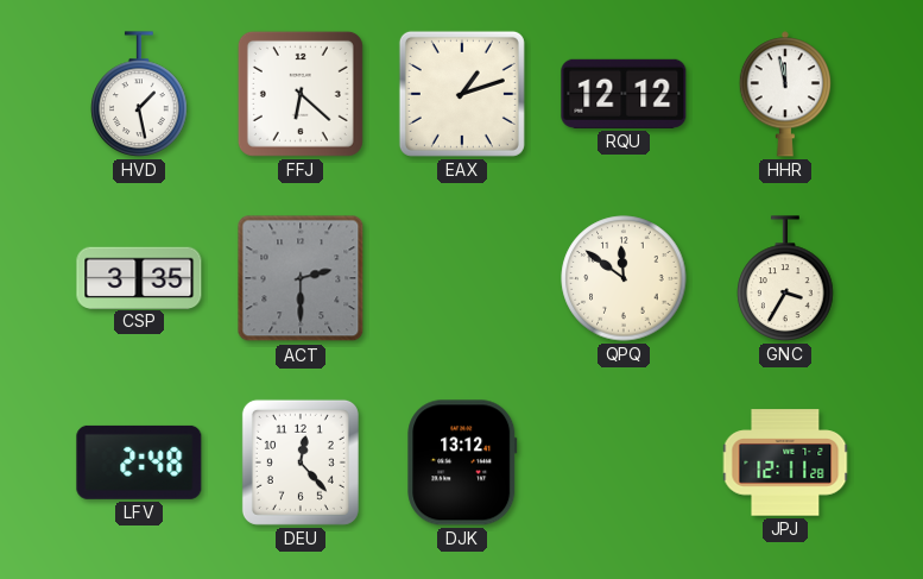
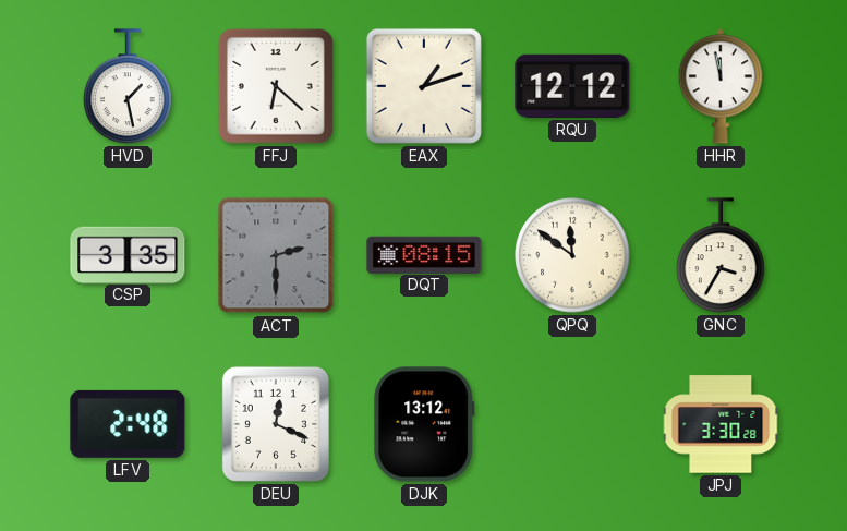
DQT: none -> 08:15
DEU: 12:23 -> 12:19
JPJ: 12:11 -> 3:30
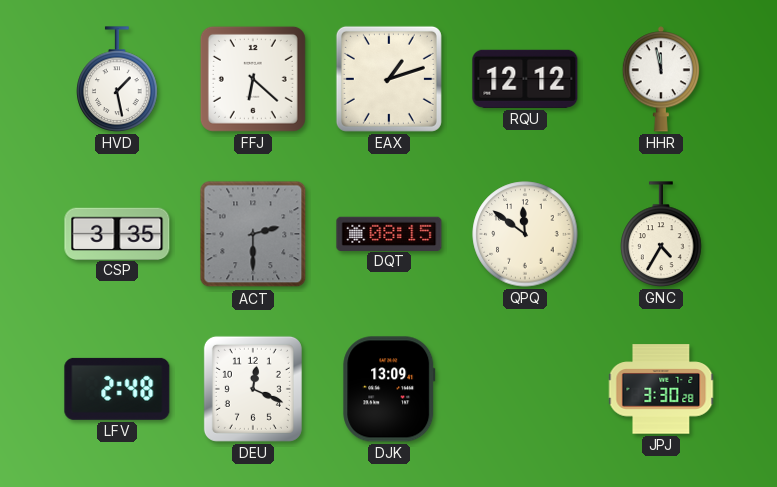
GNC: 3:35 -> 4:35
DJK: 13:12 -> 13:09
